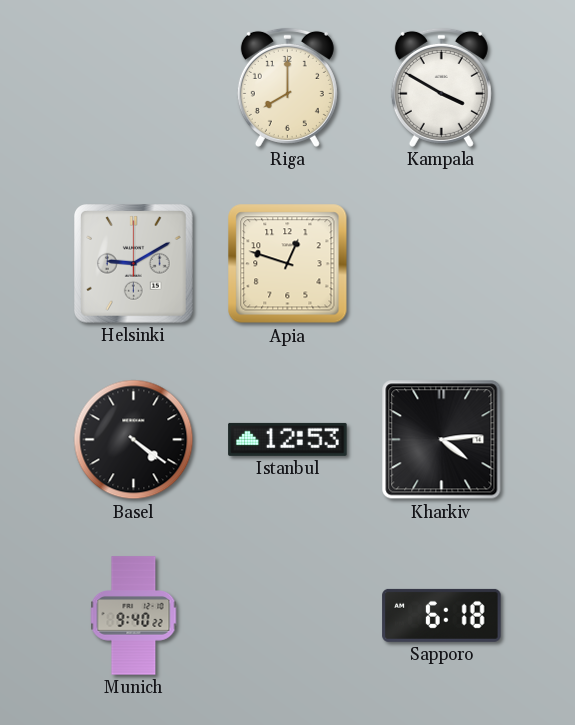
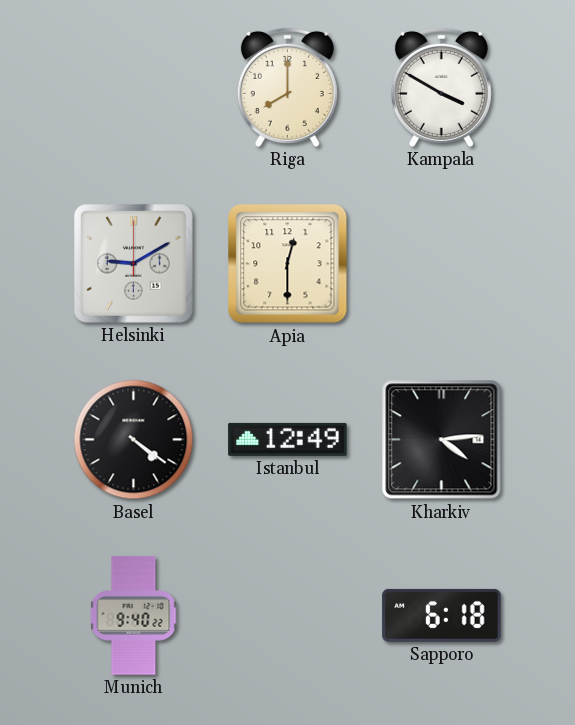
Apia: 12:48 -> 12:30
Istanbul: 12:53 -> 12:49
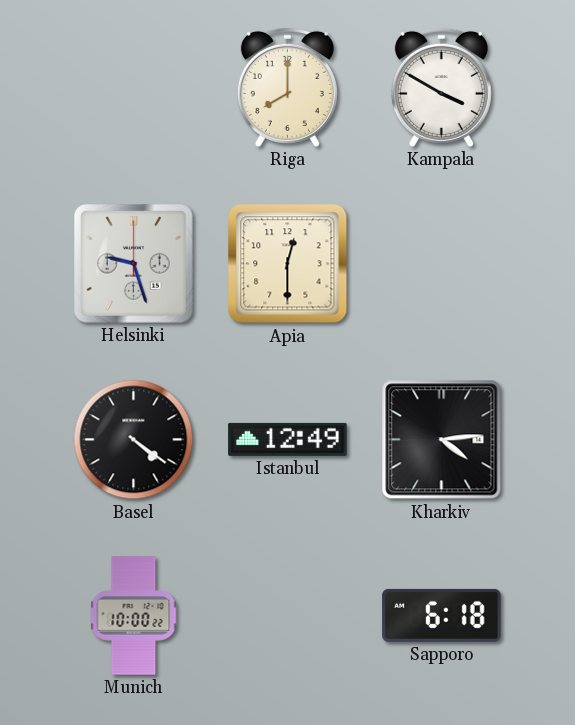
Helsinki: 9:10 -> 9:27
Munich: 9:40 -> 10:00
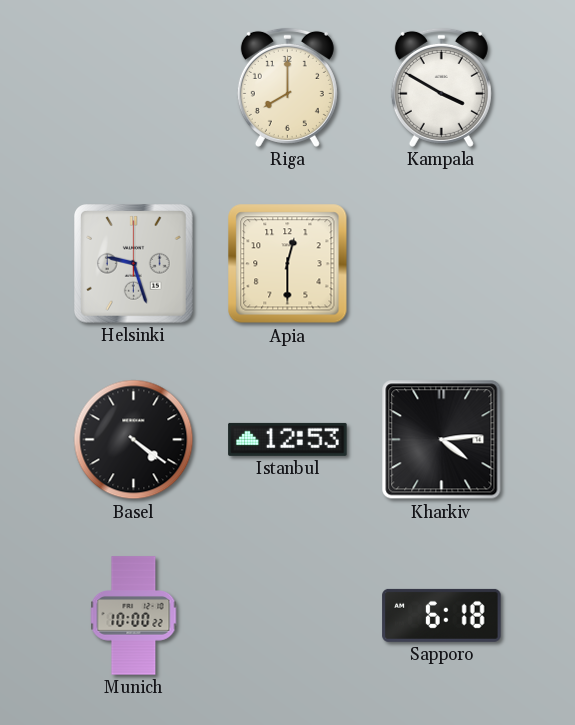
Istanbul: 12:49 -> 12:53
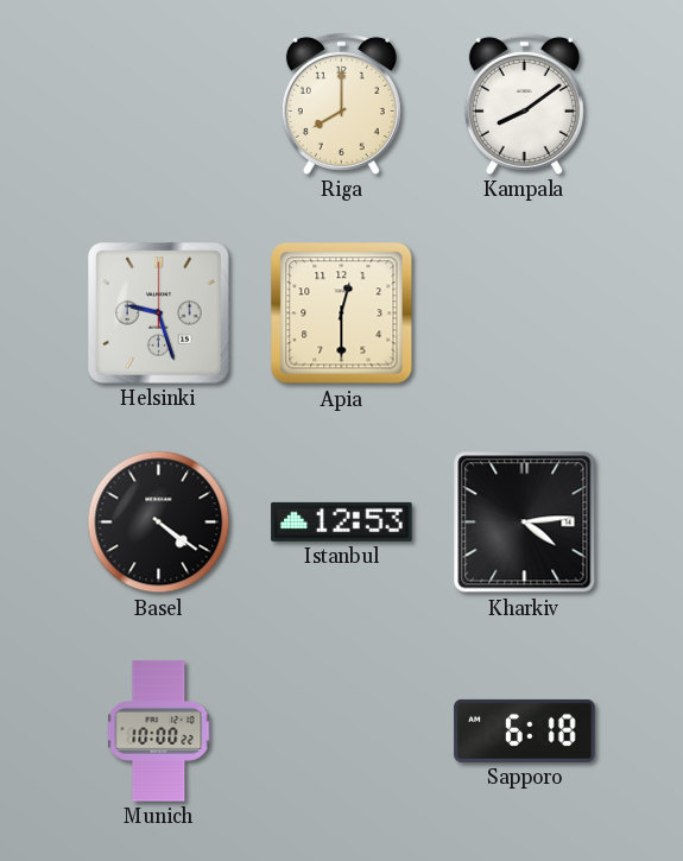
Kampala: 3:50 -> 8:09
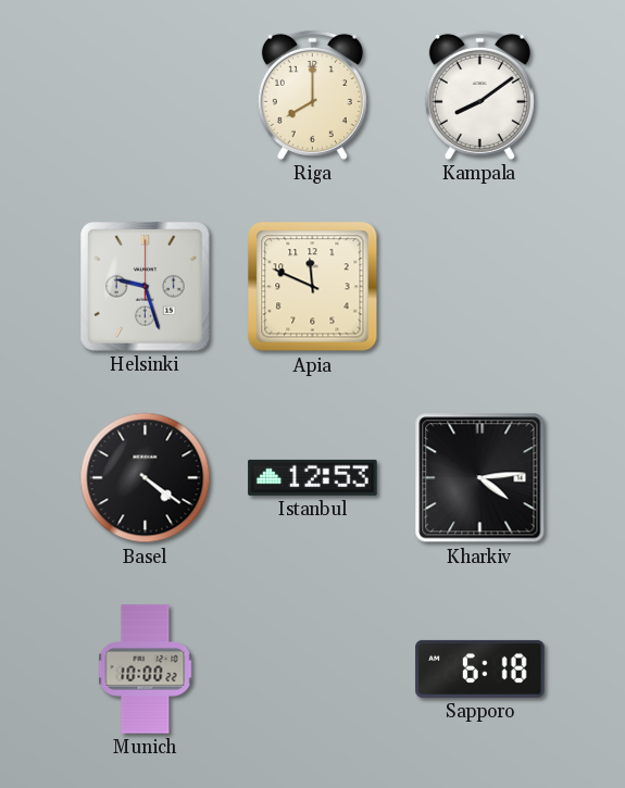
Apia: 12:30 -> 11:49
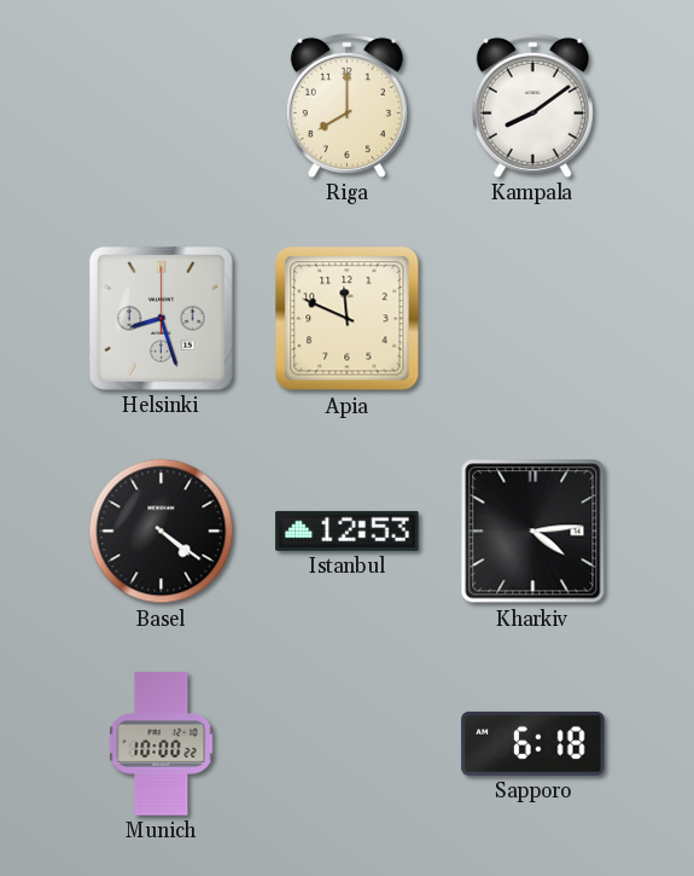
Helsinki: 9:27 -> 8:27
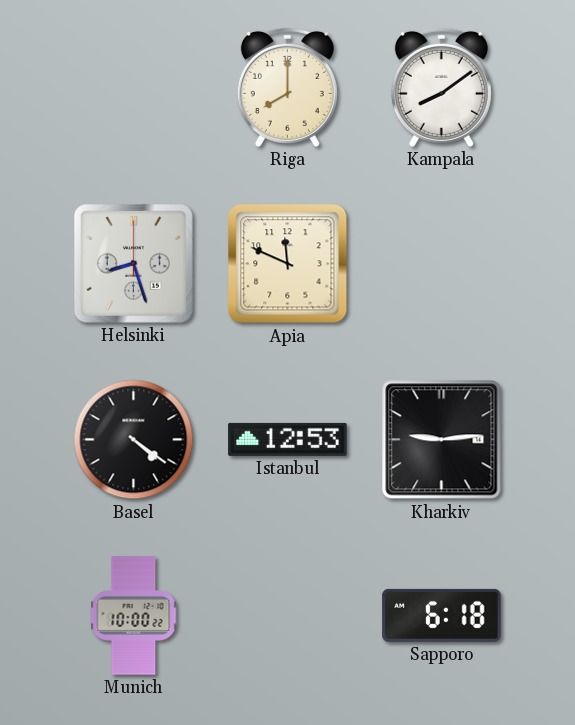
Kharkiv: 4:14 -> 9:14
